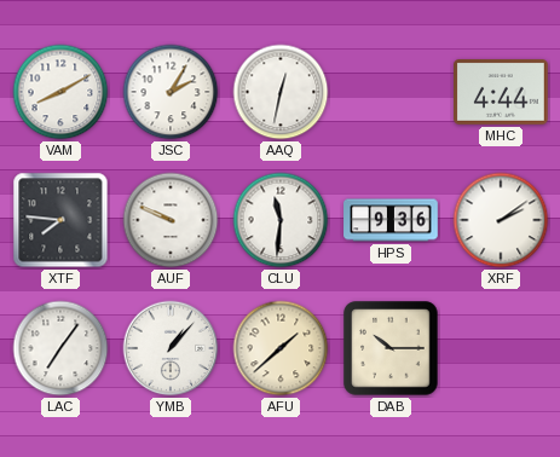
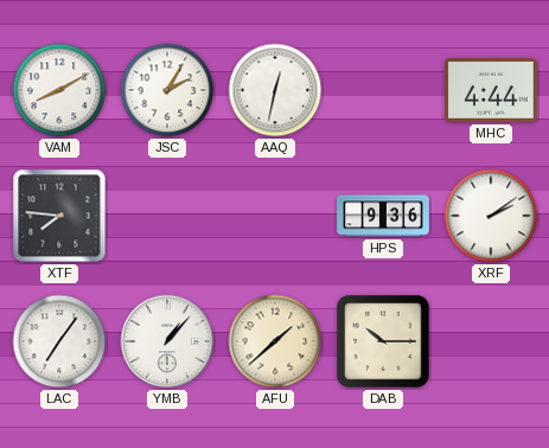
AUF: 9:49 -> none
CLU: 11:31 -> none
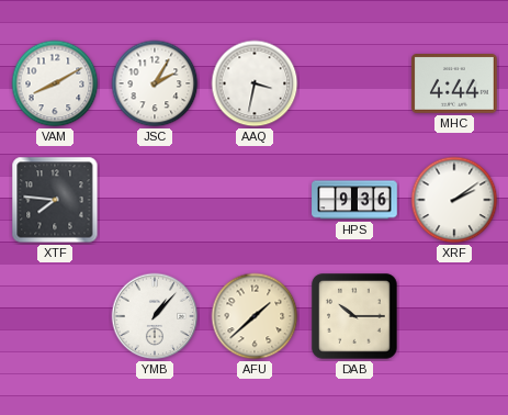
AAQ: 12:32 -> 3:32
LAC: 7:06 -> none
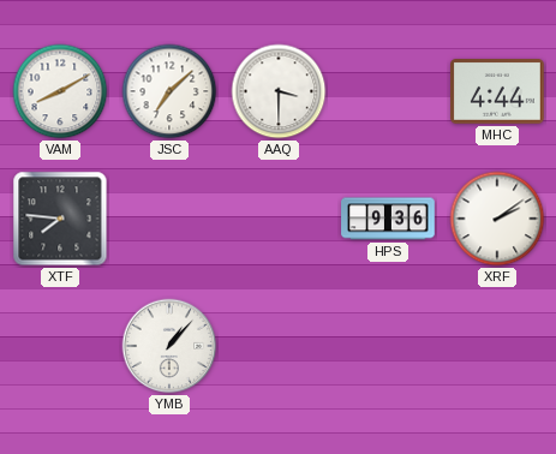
JSC: 2:05 -> 7:08
AAQ: 3:32 -> 3:30
AFU: 1:38 -> none
DAB: 10:15 -> none
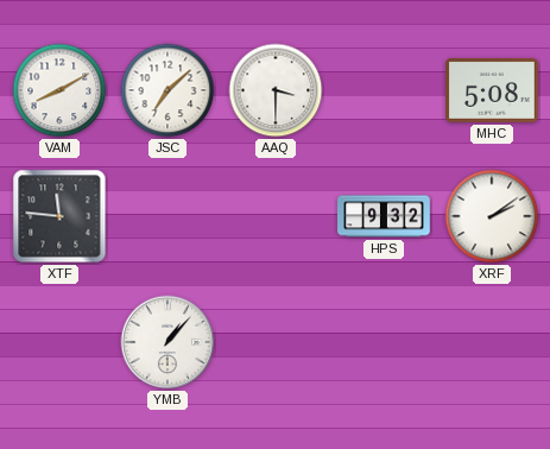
MHC: 4:44 -> 5:08
XTF: 7:46 -> 11:46
HPS: 9:36 -> 9:32
